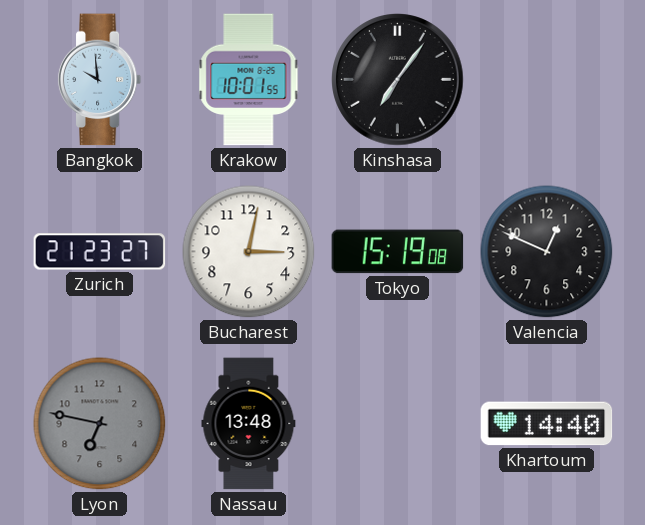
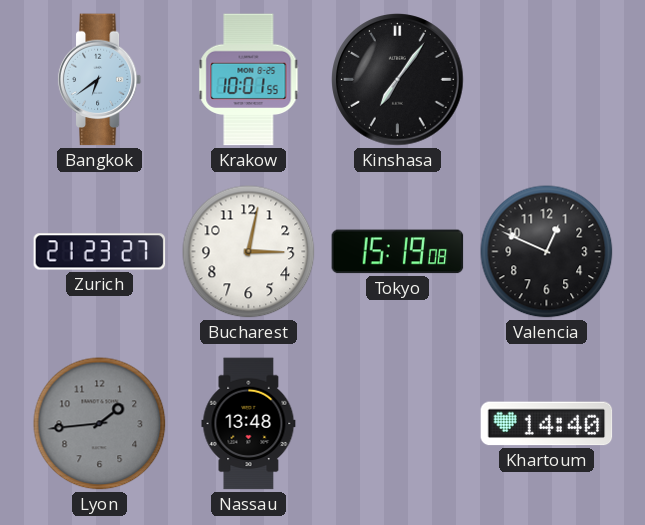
Bangkok: 9:59 -> 6:39
Lyon: 6:47 -> 1:44
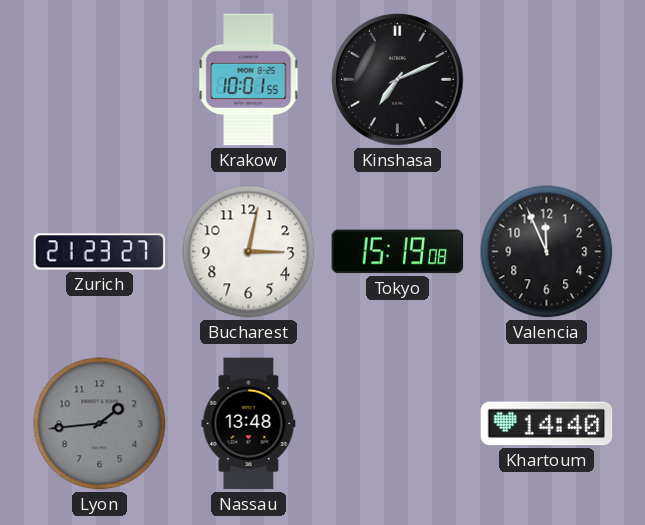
Bangkok: 6:39 -> none
Kinshasa: 7:06 -> 7:11
Valencia: 12:49 -> 11:56
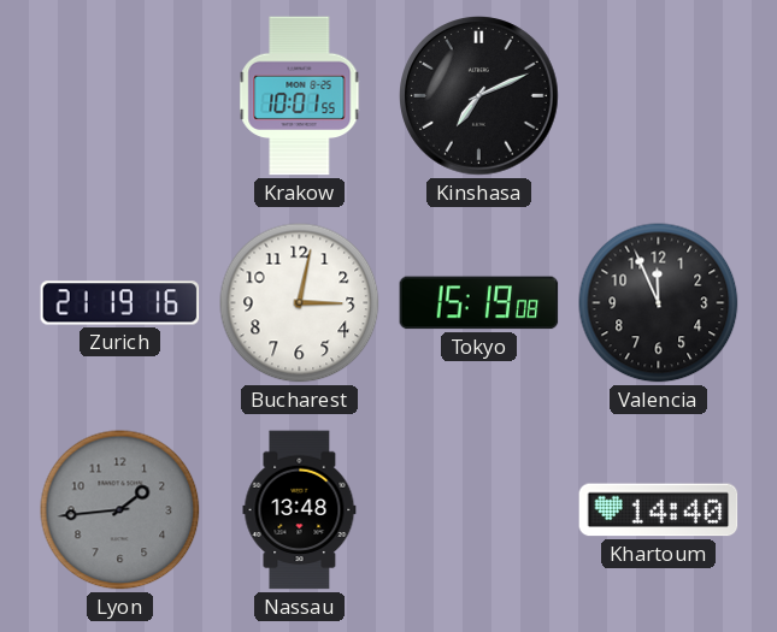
Zurich: 21:23 -> 21:19
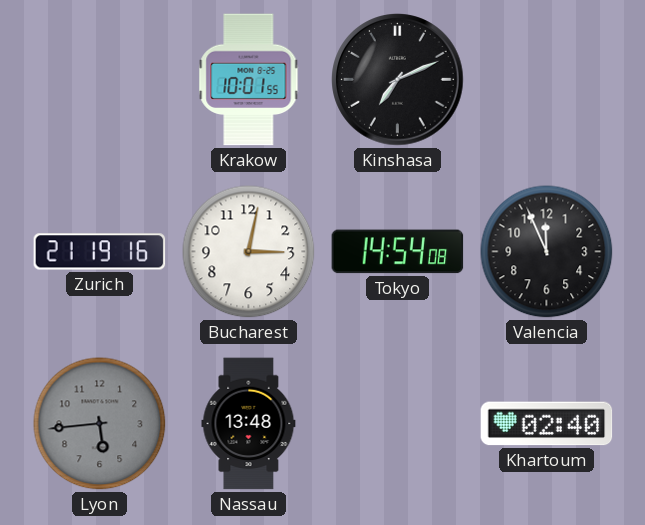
Tokyo: 15:19 -> 14:54
Lyon: 1:44 -> 5:44
Khartoum: 14:40 -> 02:40
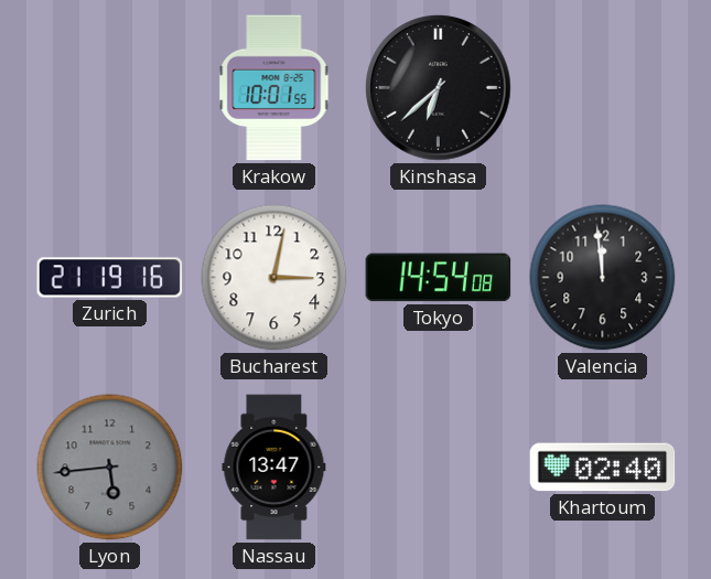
Kinshasa: 7:11 -> 6:38
Valencia: 11:56 -> 11:59
Nassau: 13:48 -> 13:47
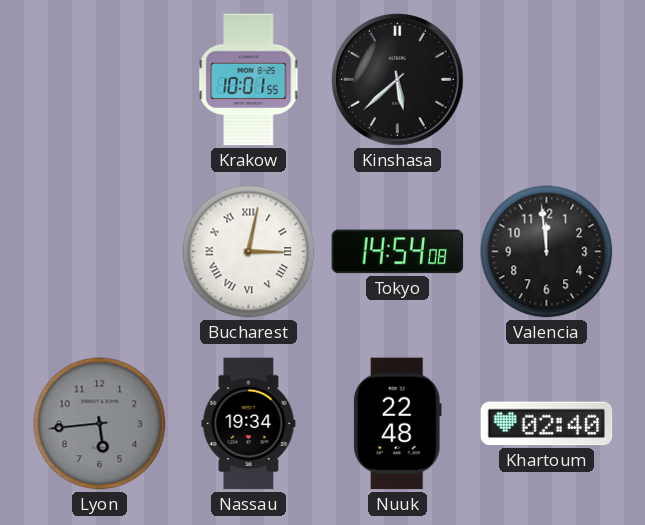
Kinshasa: 6:38 -> 5:38
Zurich: 21:19 -> none
Bucharest numerals: Arabic -> Roman
Nassau: 13:47 -> 19:34
Nuuk: none -> 22:48
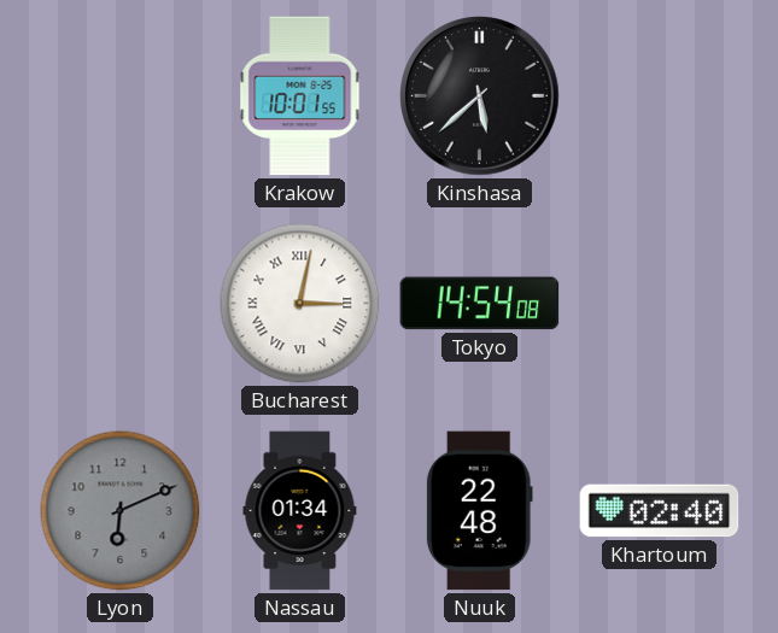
Valencia: 11:59 -> none
Lyon: 5:44 -> 6:11
Nassau: 19:34 -> 01:34
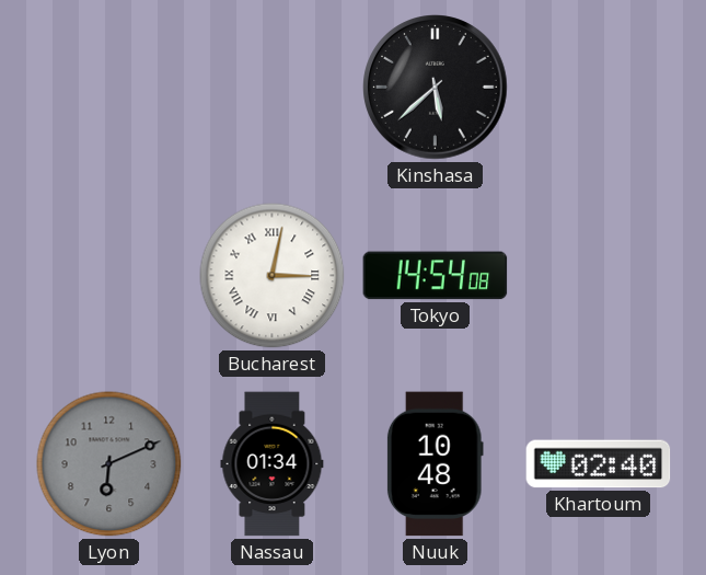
Krakow: 10:01 -> none
Nuuk: 22:48 -> 10:48
